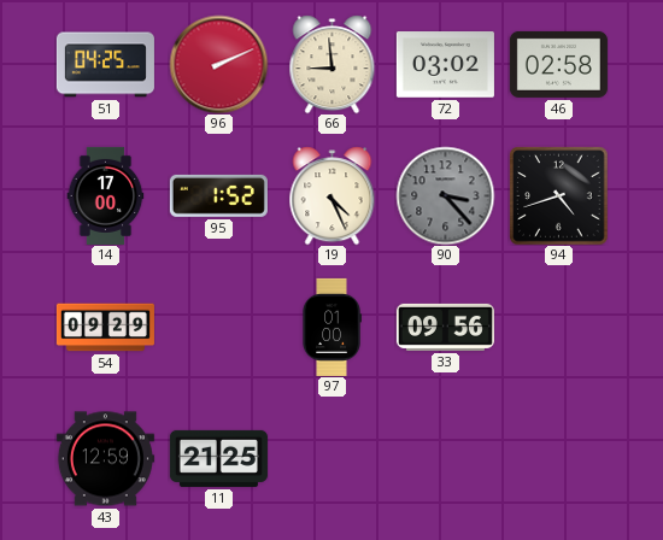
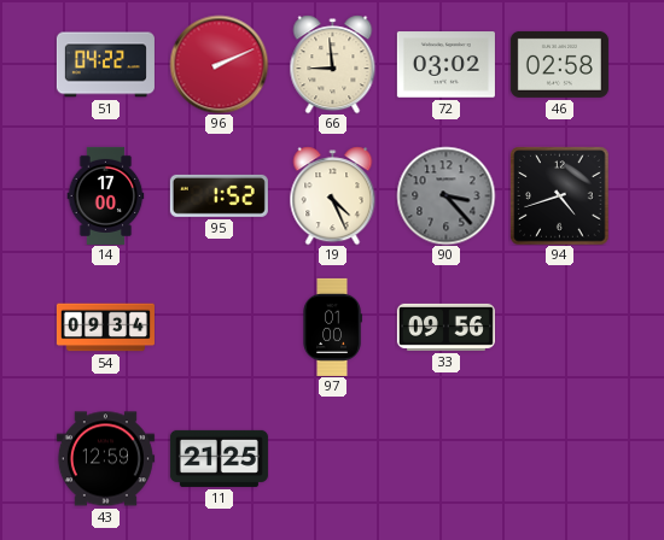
51: 04:25 -> 04:22
54: 09:29 -> 09:34
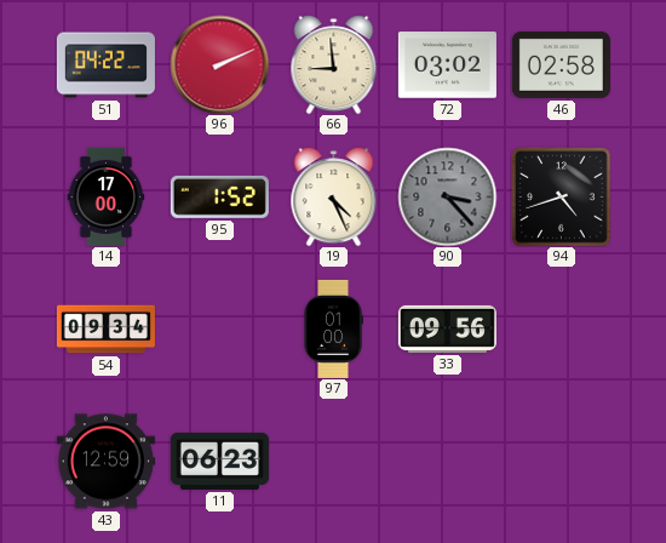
11: 21:25 -> 06:23
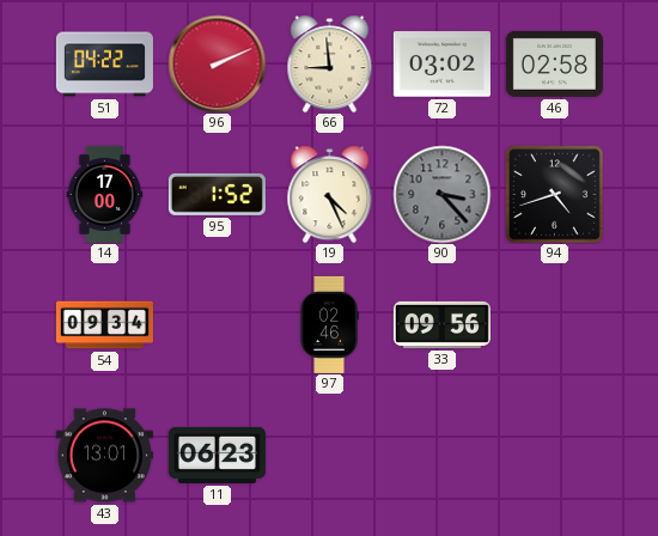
97: 01:00 -> 02:46
43: 12:59 -> 13:01
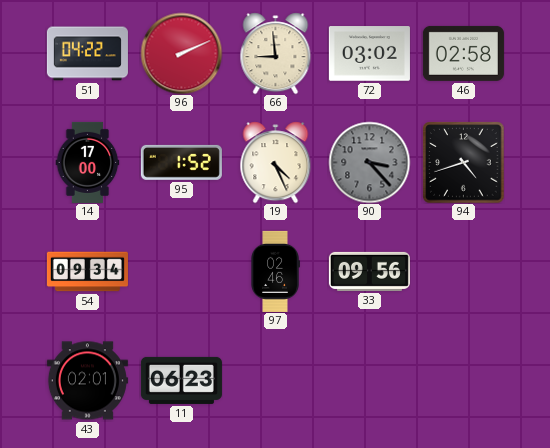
43: 13:01 -> 02:01
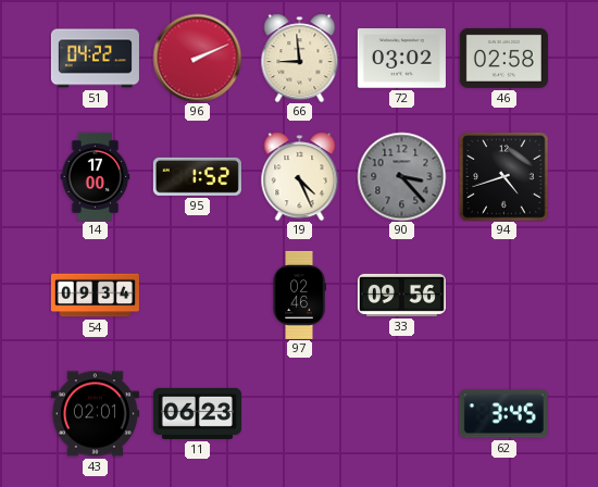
62: none -> 3:45
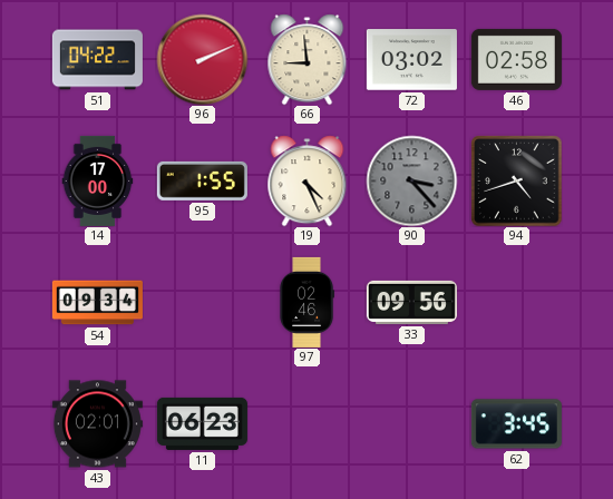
95: 1:52 -> 1:55
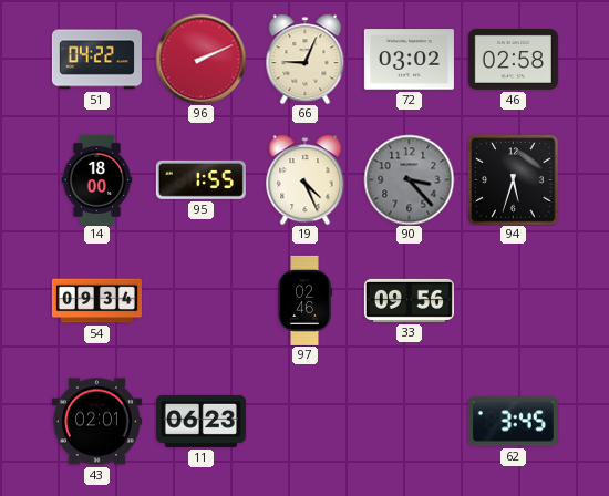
66: 8:59 -> 9:04
14: 17:00 -> 18:00
94: 4:42 -> 5:33
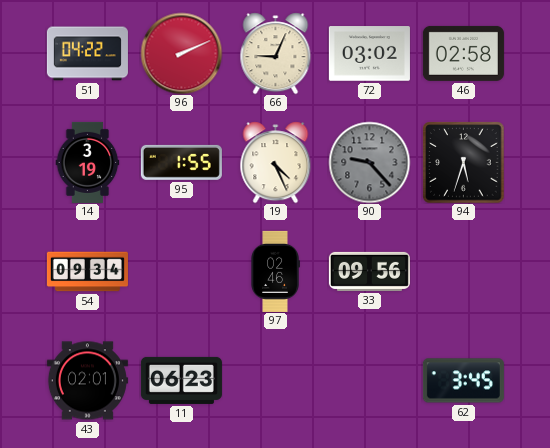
14: 18:00 -> 3:19
90: 3:23 -> 9:23
